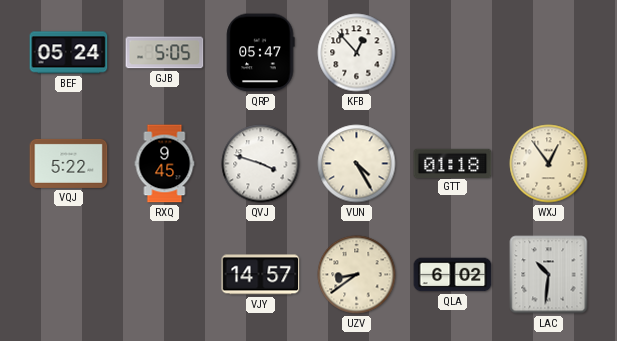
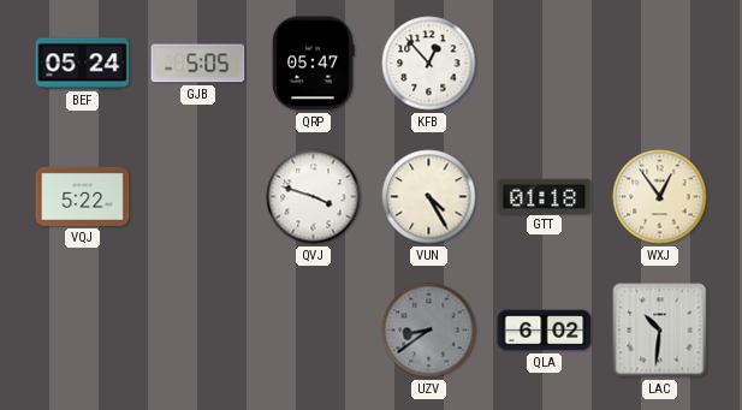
RXQ: 9:45 -> none
VJY: 14:57 -> none
UZV dial: cream -> grey
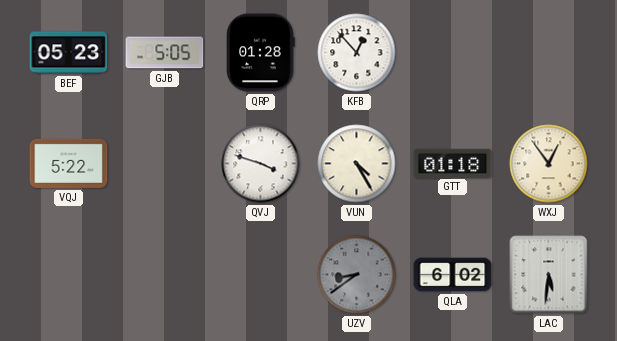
BEF: 05:24 -> 05:23
QRP: 05:47 -> 01:28
LAC: 10:31 -> 5:31
